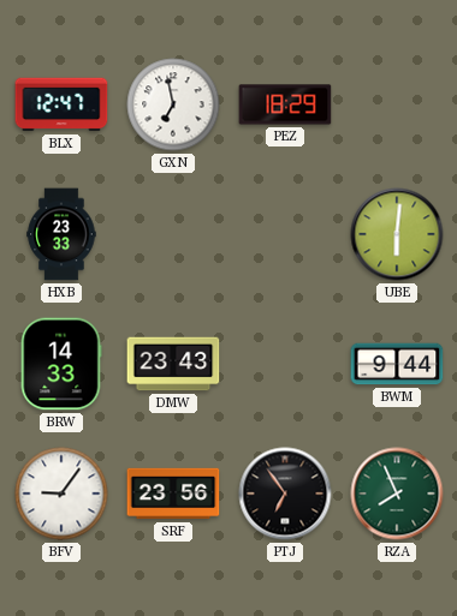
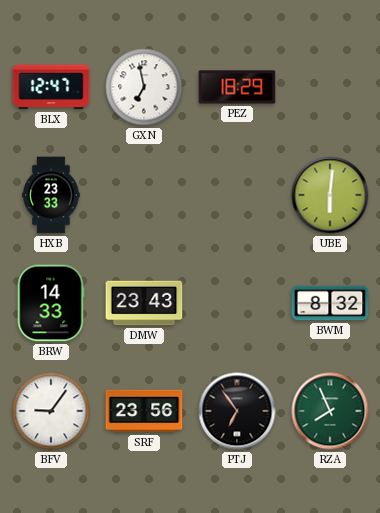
BWM: 9:44 -> 8:32
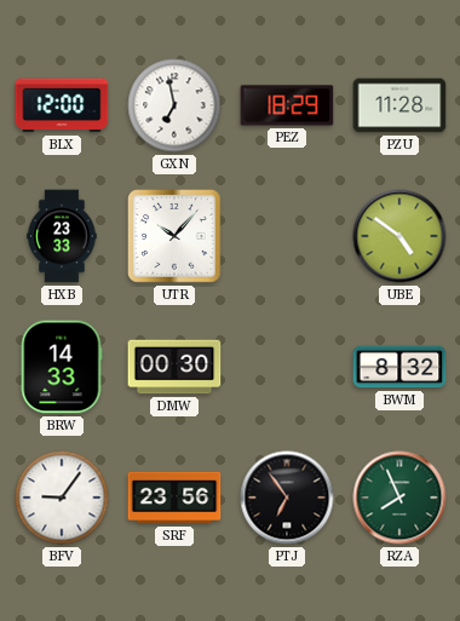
BLX: 12:47 -> 12:00
PZU: none -> 11:28
UTR: none -> 10:07
UBE: 6:01 -> 4:51
DMW: 23:43 -> 00:30
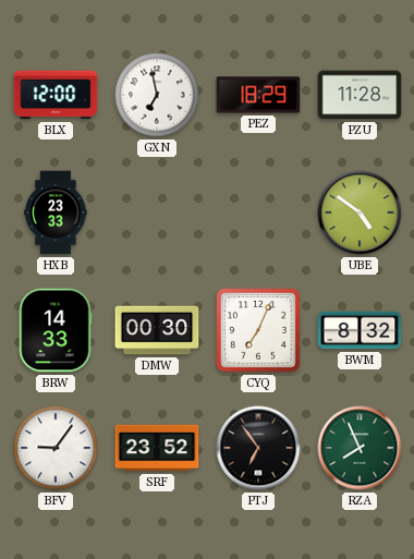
UTR: 10:07 -> none
CYQ: none -> 7:04
SRF: 23:56 -> 23:52
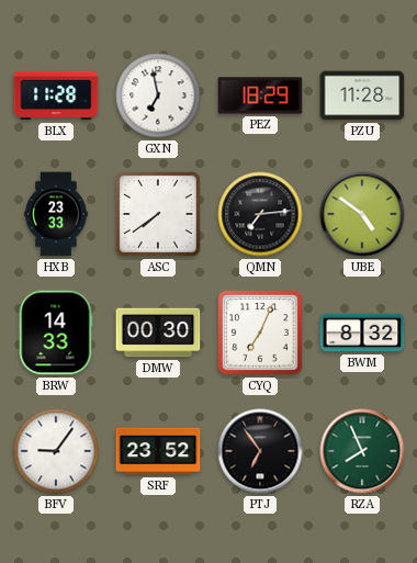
BLX: 12:00 -> 11:28
ASC: none -> 7:39
QMN: none -> 7:14
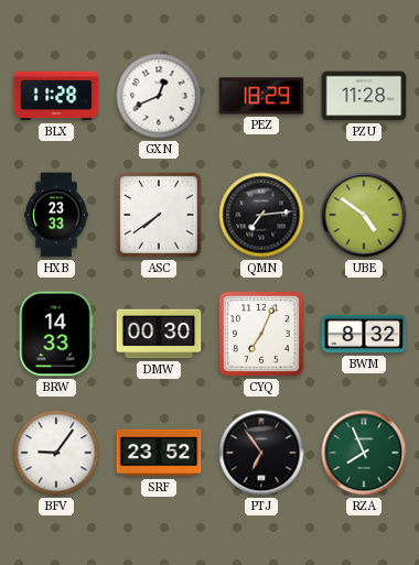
GXN: 6:58 -> 12:41
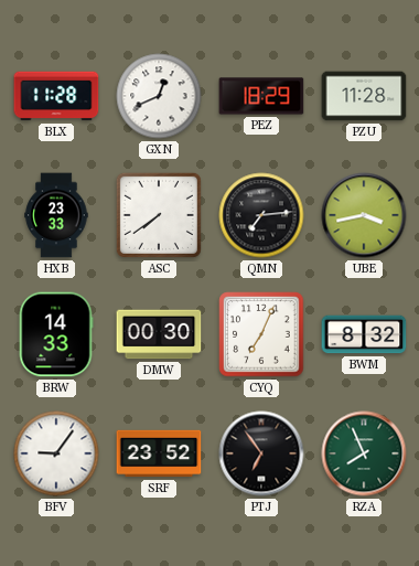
UBE: 4:51 -> 3:43
